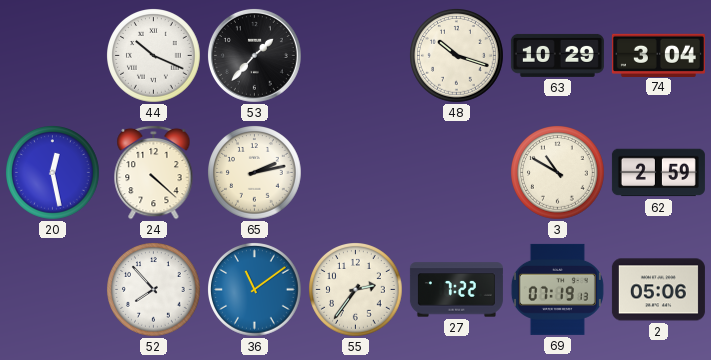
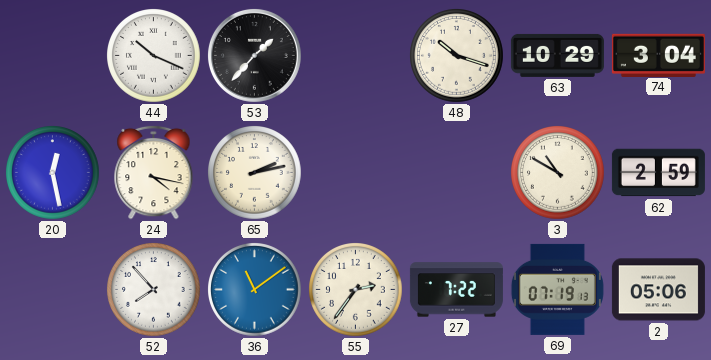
24: 4:22 -> 4:17
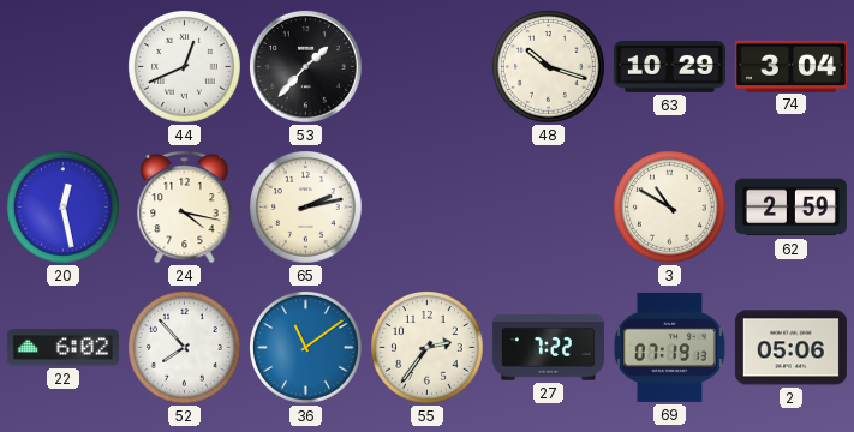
44: 10:19 -> 12:41
22: none -> 6:02
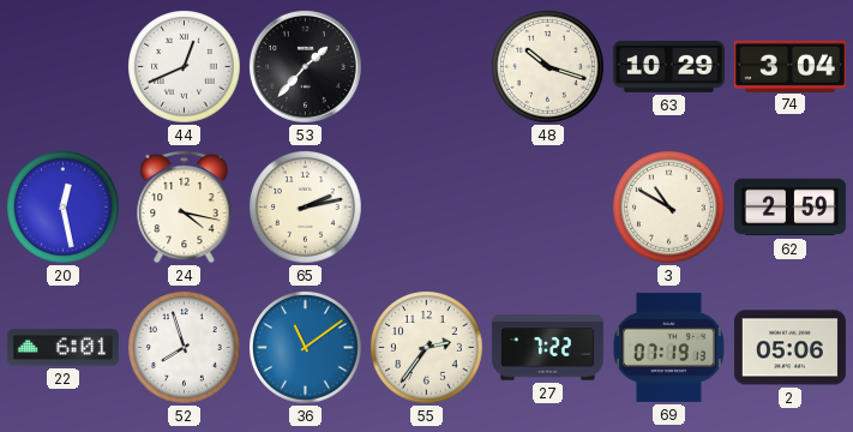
22: 6:02 -> 6:01
52: 7:53 -> 7:57
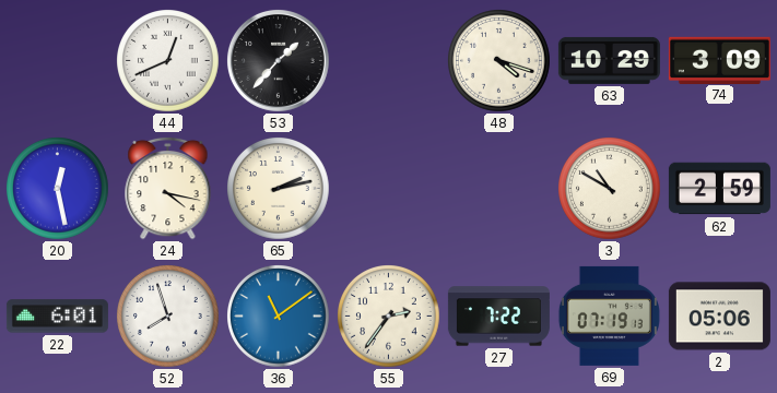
48: 10:18 -> 4:18
74: 3:04 -> 3:09
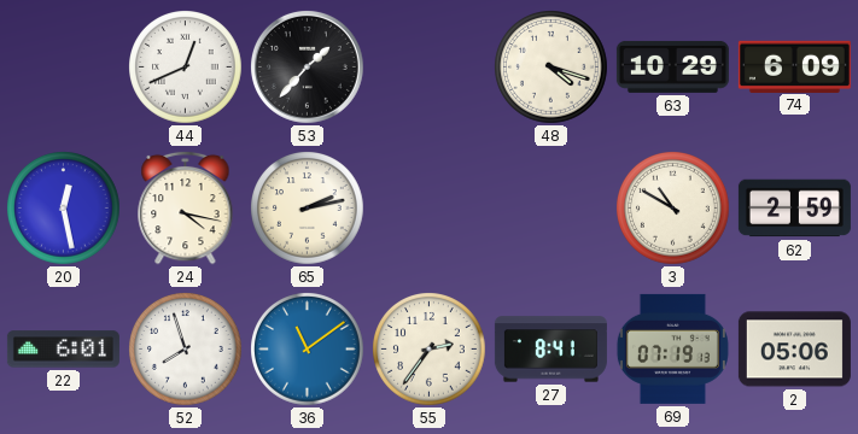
74: 3:09 -> 6:09
27: 7:22 -> 8:41
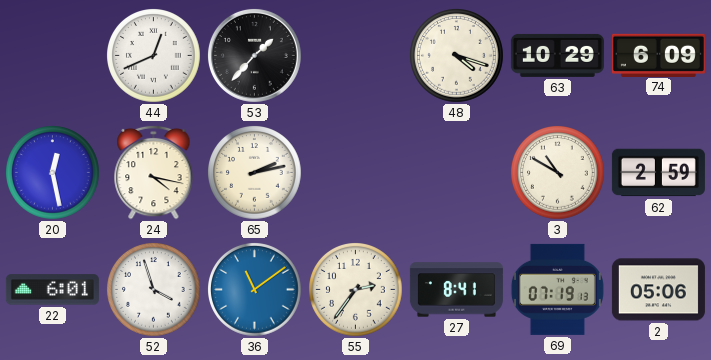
52: 7:57 -> 3:57
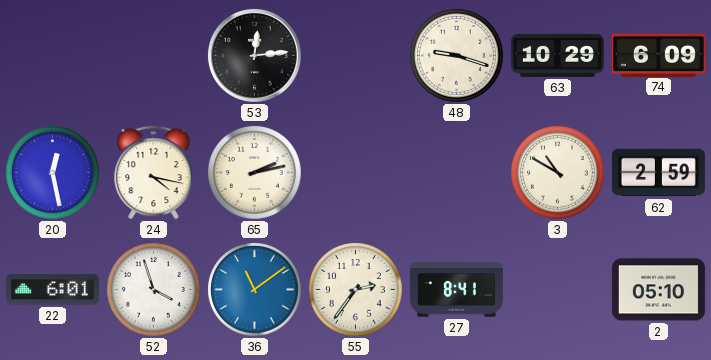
44: 12:41 -> none
53: 1:37 -> 12:14
48: 4:18 -> 9:18
69: 07:19 -> none
2: 05:06 -> 05:10
